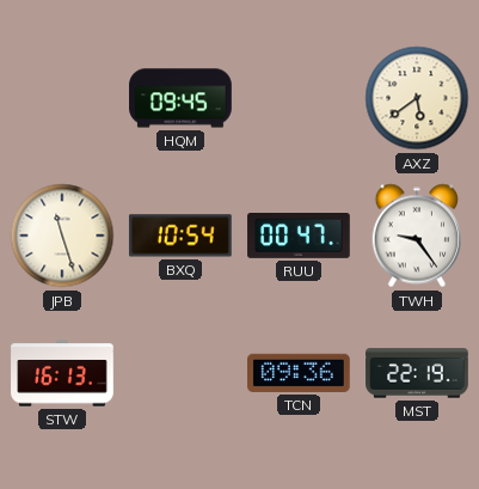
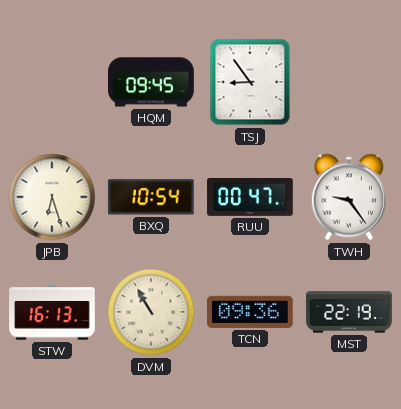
TSJ: none -> 8:54
AXZ: 5:39 -> none
JPB: 11:27 -> 6:27
DVM: none -> 10:55
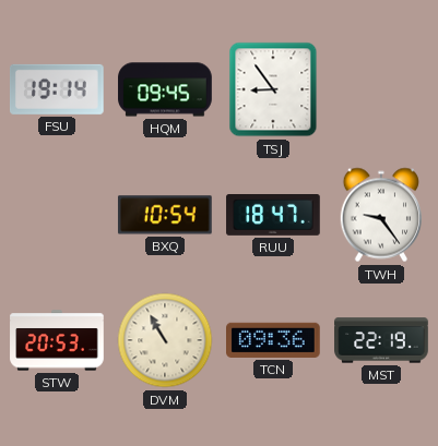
FSU: none -> 19:14
JPB: 6:27 -> none
RUU: 00:47 -> 18:47
STW: 16:13 -> 20:53
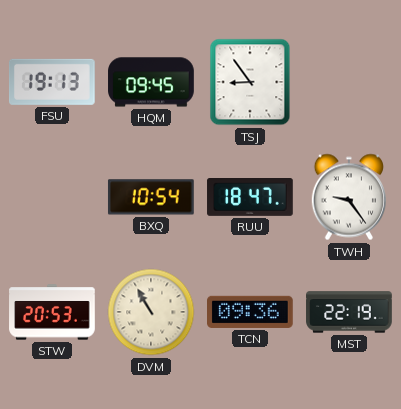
FSU: 19:14 -> 19:13
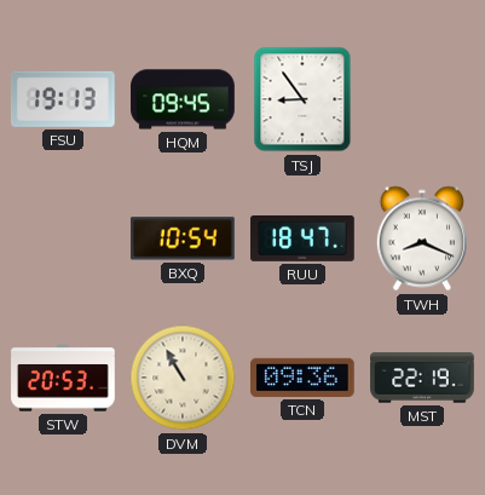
TWH: 9:24 -> 8:19
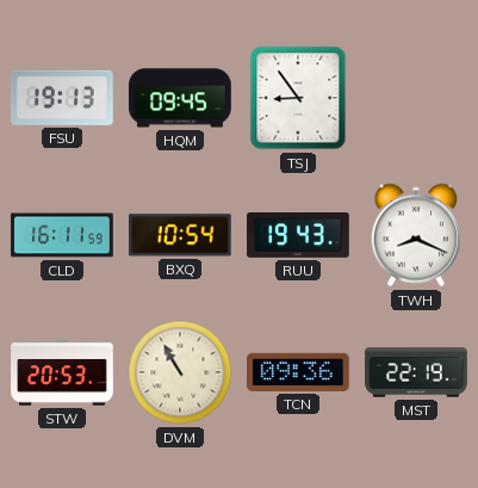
CLD: none -> 16:11
RUU: 18:47 -> 19:43
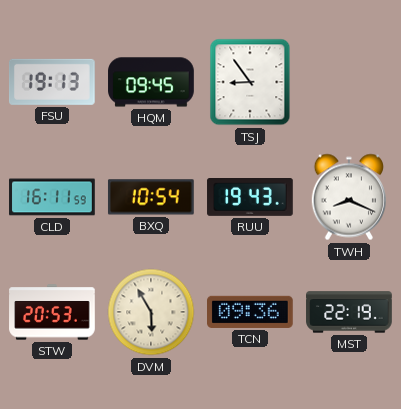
DVM: 10:55 -> 5:55
